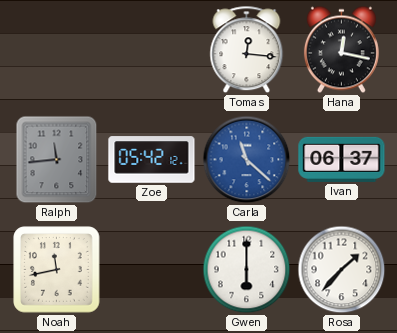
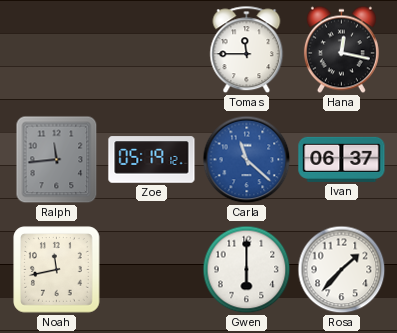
Tomas: 12:16 -> 11:45
Zoe: 05:42 -> 05:19
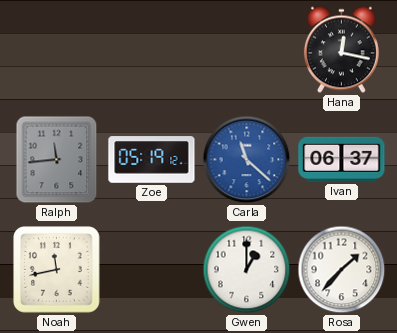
Tomas: 11:45 -> none
Gwen: 6:00 -> 1:00
